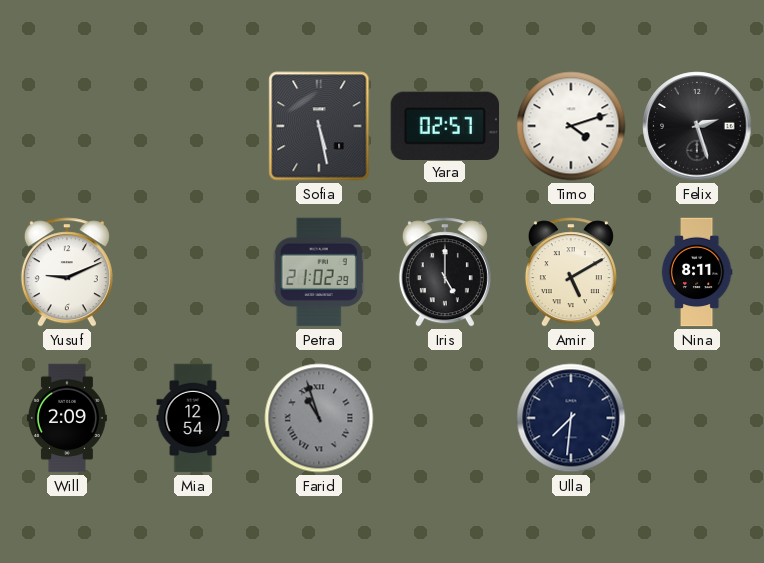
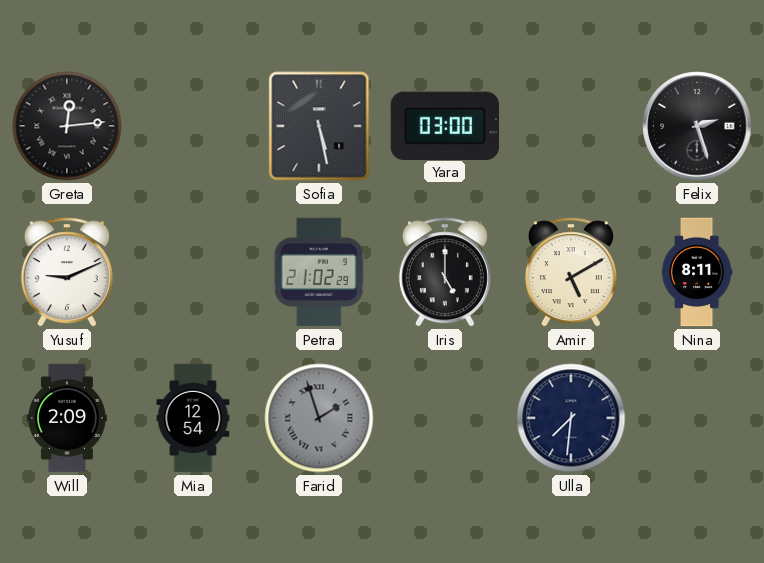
Greta: none -> 12:14
Yara: 02:57 -> 03:00
Timo: 4:12 -> none
Farid: 10:57 -> 1:57
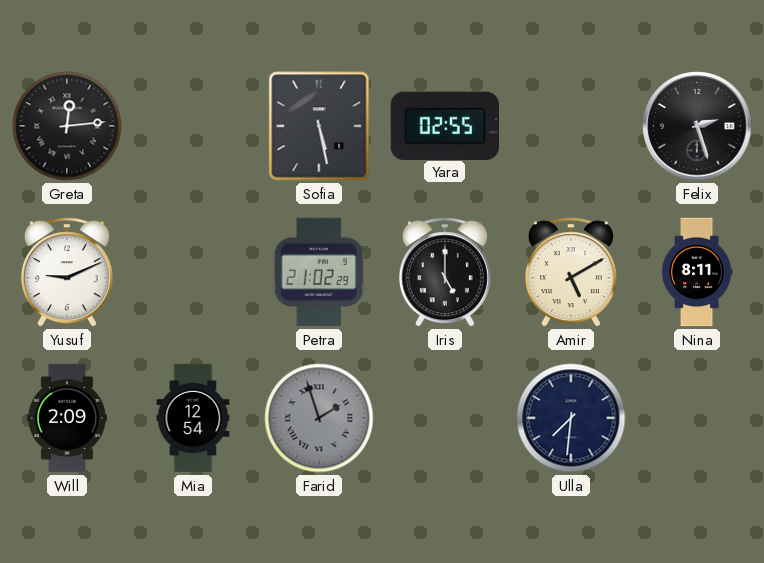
Yara: 03:00 -> 02:55
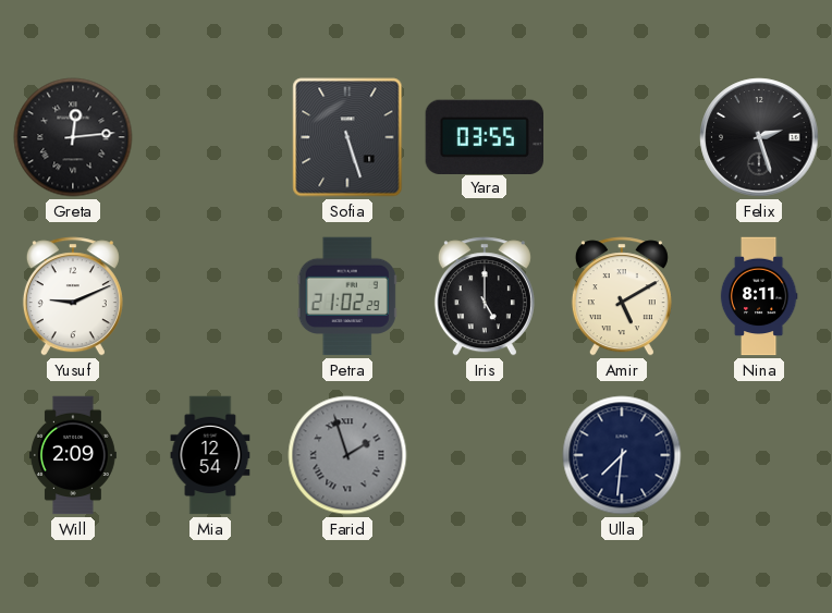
Sofia: 5:28 -> 5:27
Yara: 02:55 -> 03:55
